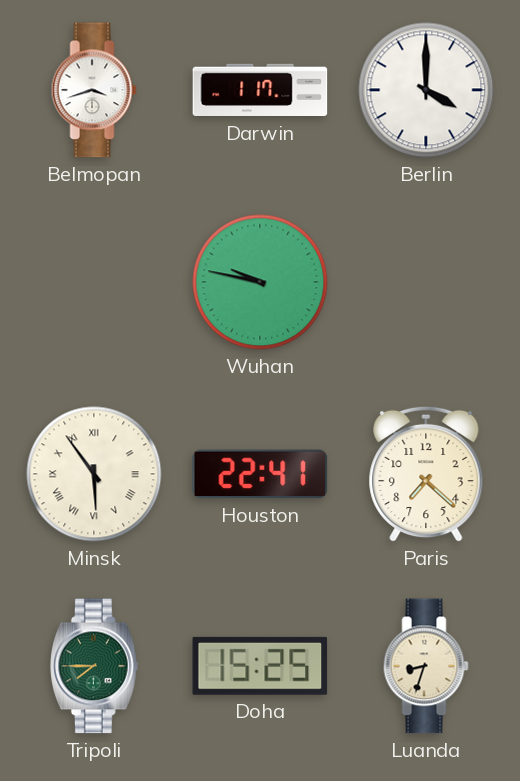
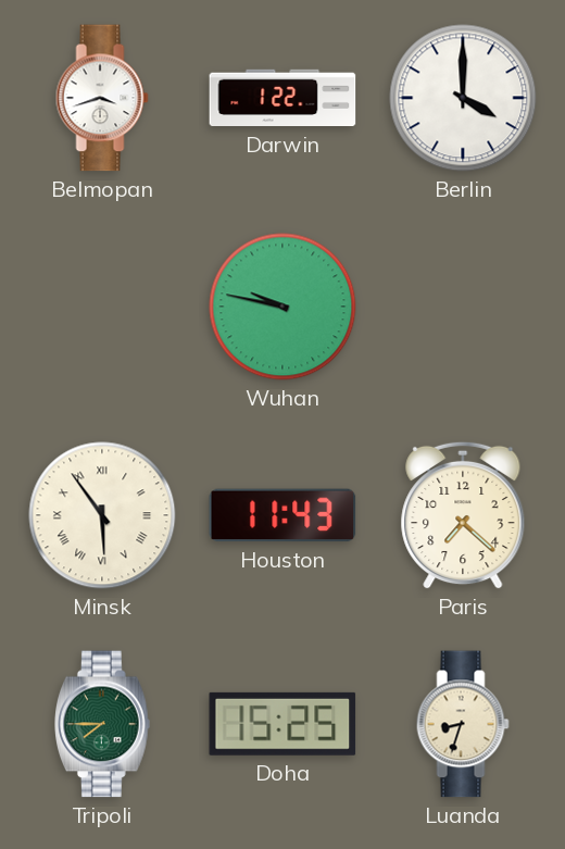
Darwin: 1:17 -> 1:22
Houston: 22:41 -> 11:43
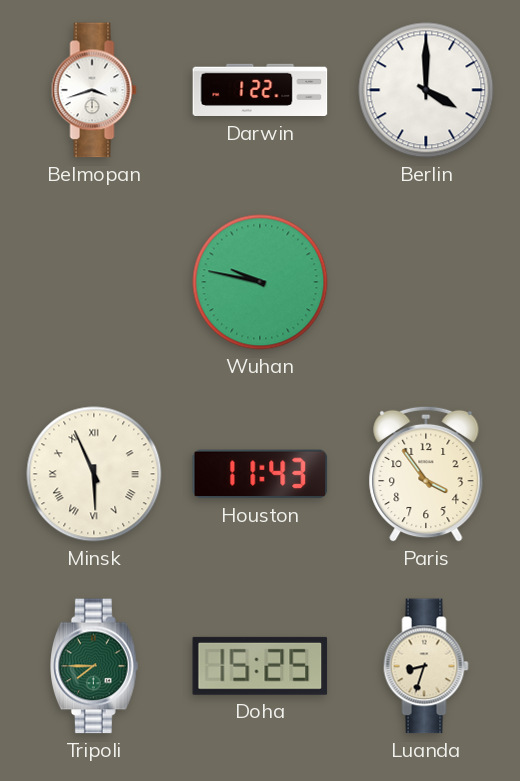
Minsk: 5:54 -> 5:56
Paris: 7:22 -> 3:54
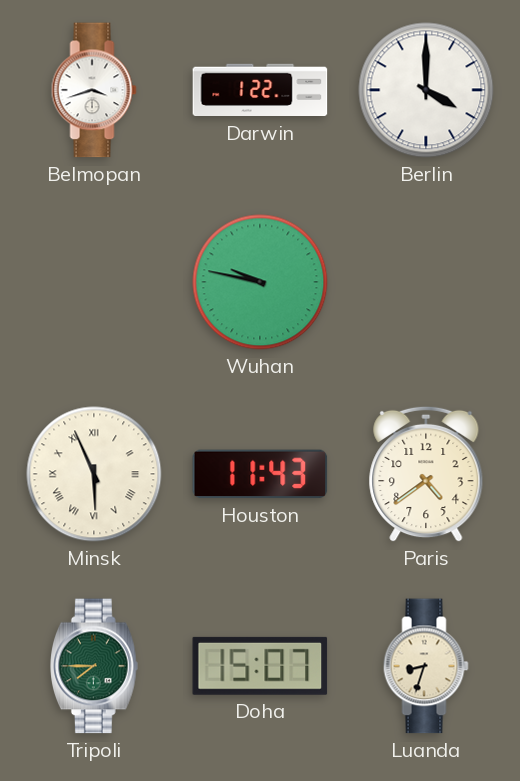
Paris: 3:54 -> 4:39
Doha: 15:25 -> 15:07
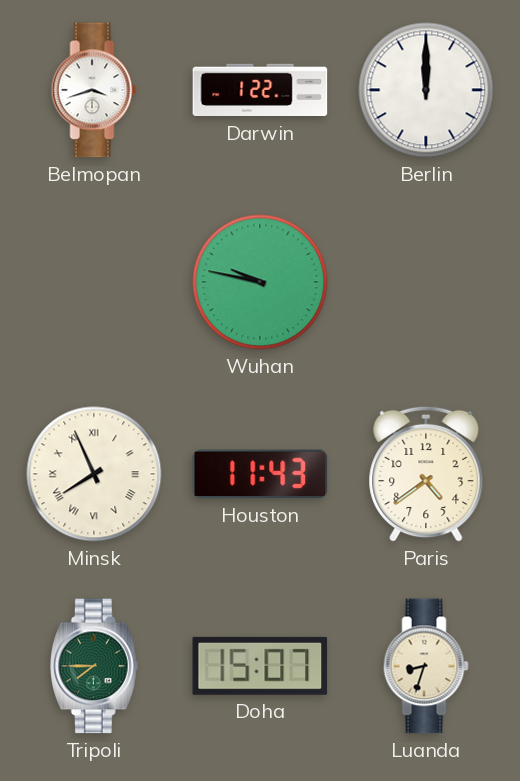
Berlin: 4:00 -> 12:00
Minsk: 5:56 -> 7:56
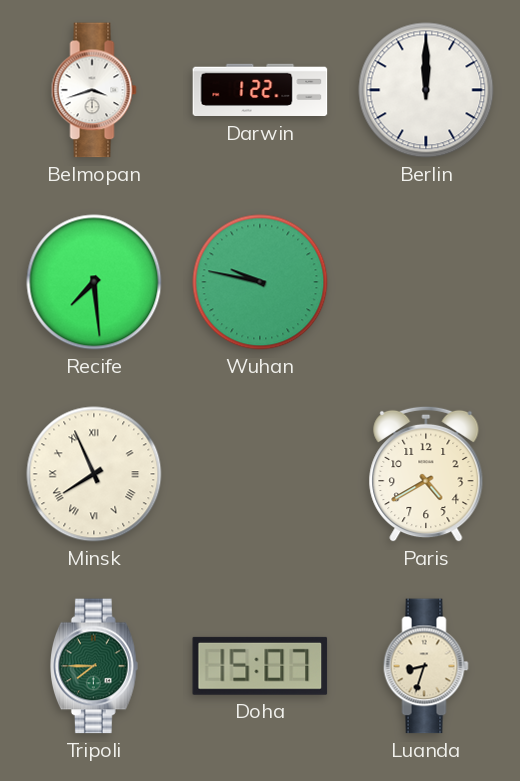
Recife: none -> 7:29
Houston: 11:43 -> none
Paris: 4:39 -> 4:40
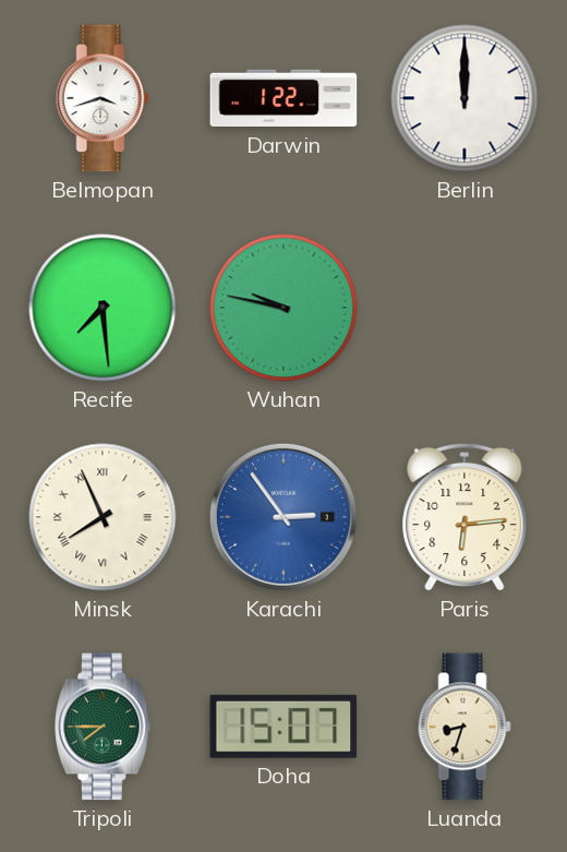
Karachi: none -> 2:54
Paris: 4:40 -> 6:14
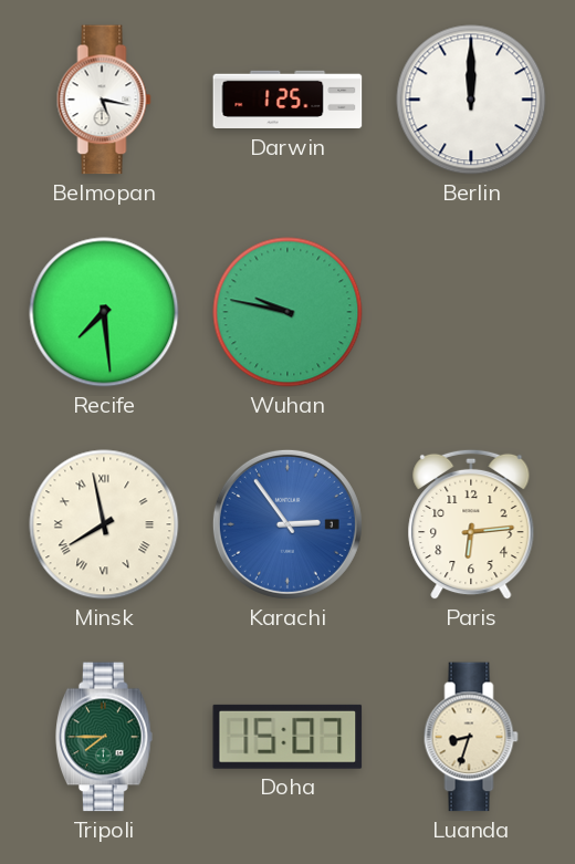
Belmopan: 3:42 -> 5:17
Darwin: 1:22 -> 1:25
Minsk: 7:56 -> 7:58
